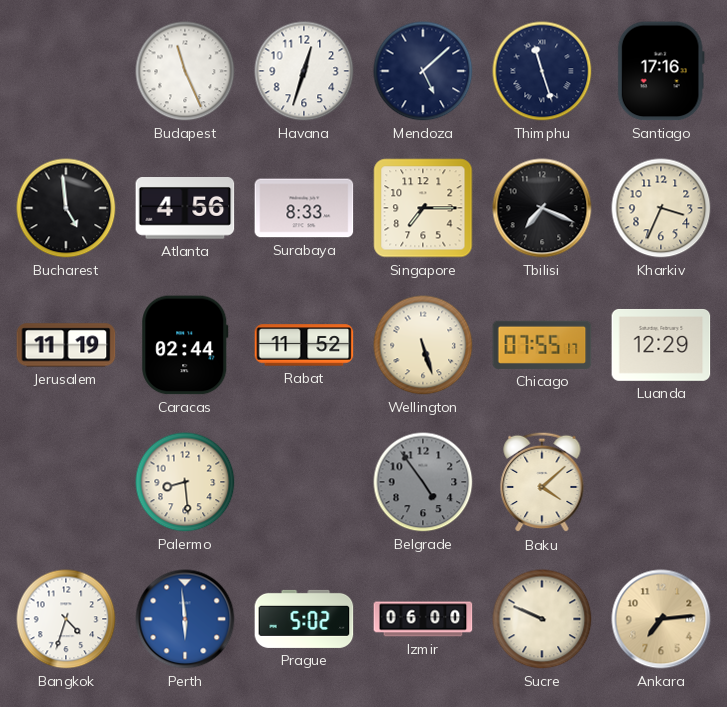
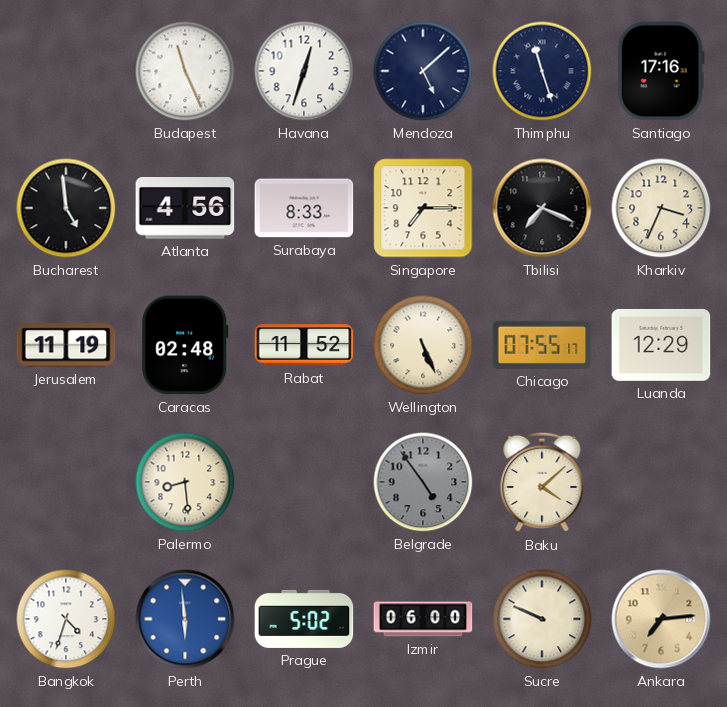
Caracas: 02:44 -> 02:48
Wellington: 5:27 -> 5:26
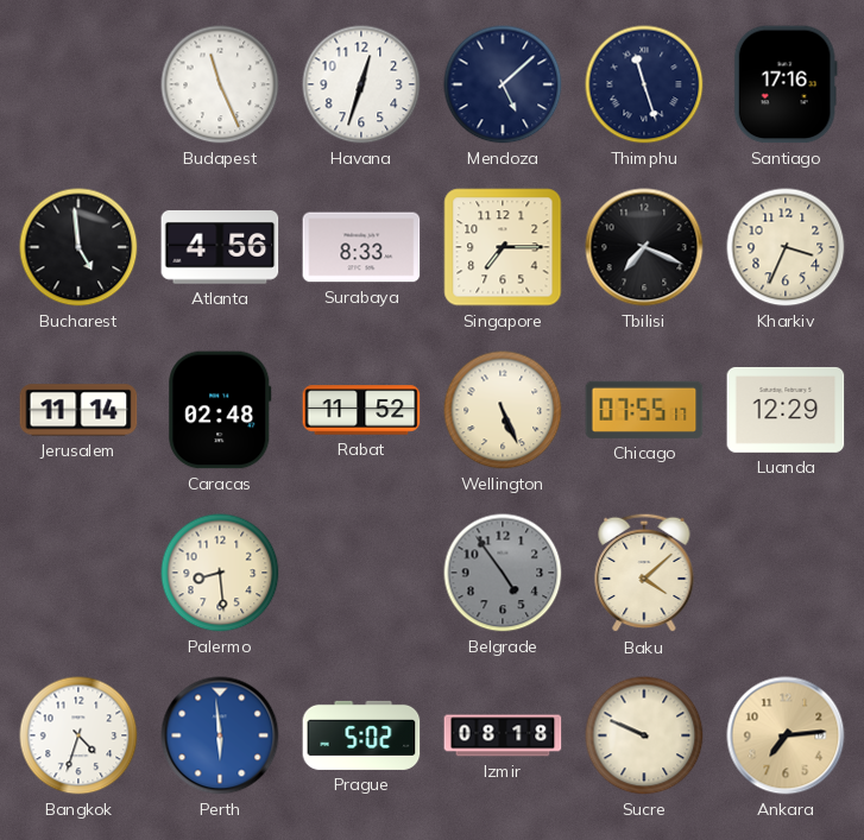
Jerusalem: 11:19 -> 11:14
Izmir: 06:00 -> 08:18
